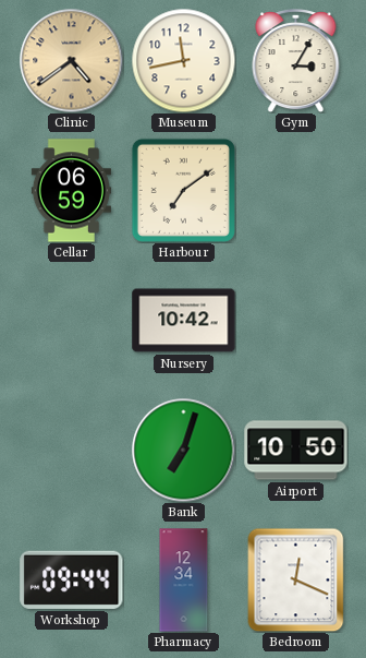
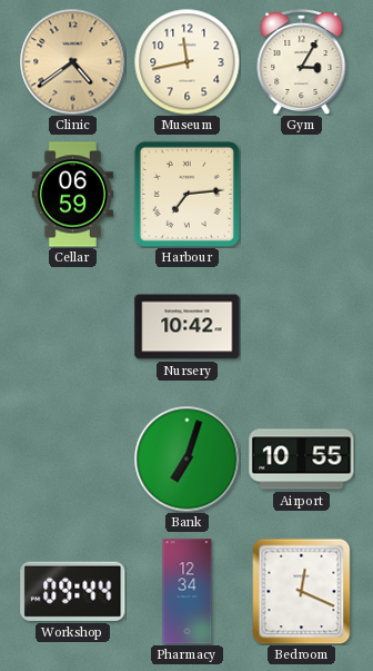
Harbour: 7:09 -> 7:14
Airport: 10:50 -> 10:55
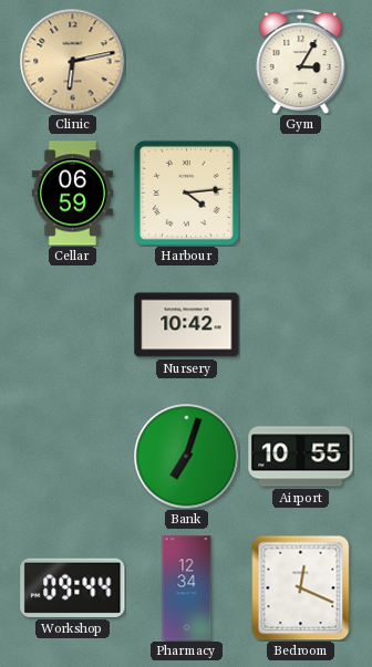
Clinic: 4:39 -> 6:13
Museum: 11:43 -> none
Harbour: 7:14 -> 4:14
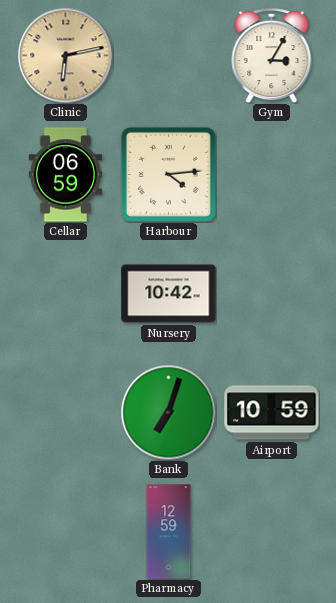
Airport: 10:55 -> 10:59
Workshop: 09:44 -> none
Pharmacy: 12:34 -> 12:59
Bedroom: 12:19 -> none
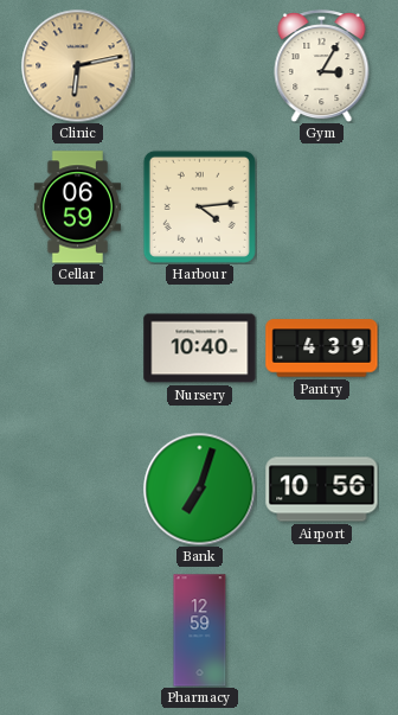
Nursery: 10:42 -> 10:40
Pantry: none -> 4:39
Airport: 10:59 -> 10:56
